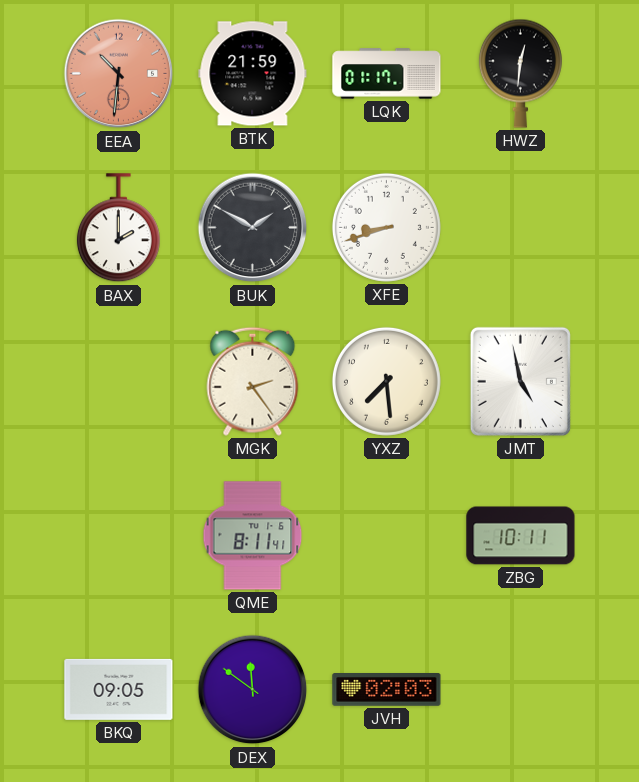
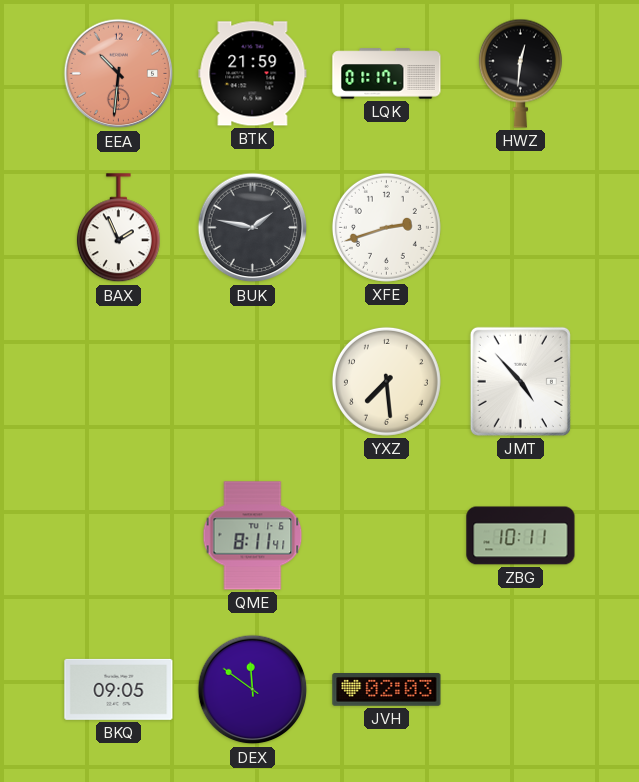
BAX: 2:00 -> 1:56
BUK: 1:50 -> 1:47
XFE: 8:42 -> 2:42
MGK: 2:24 -> none
JMT: 4:58 -> 4:53
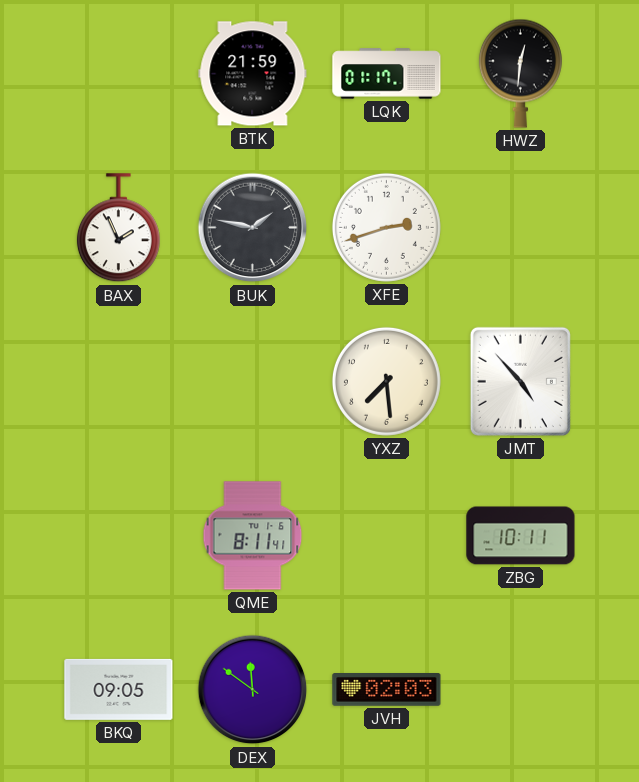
EEA: 10:31 -> none
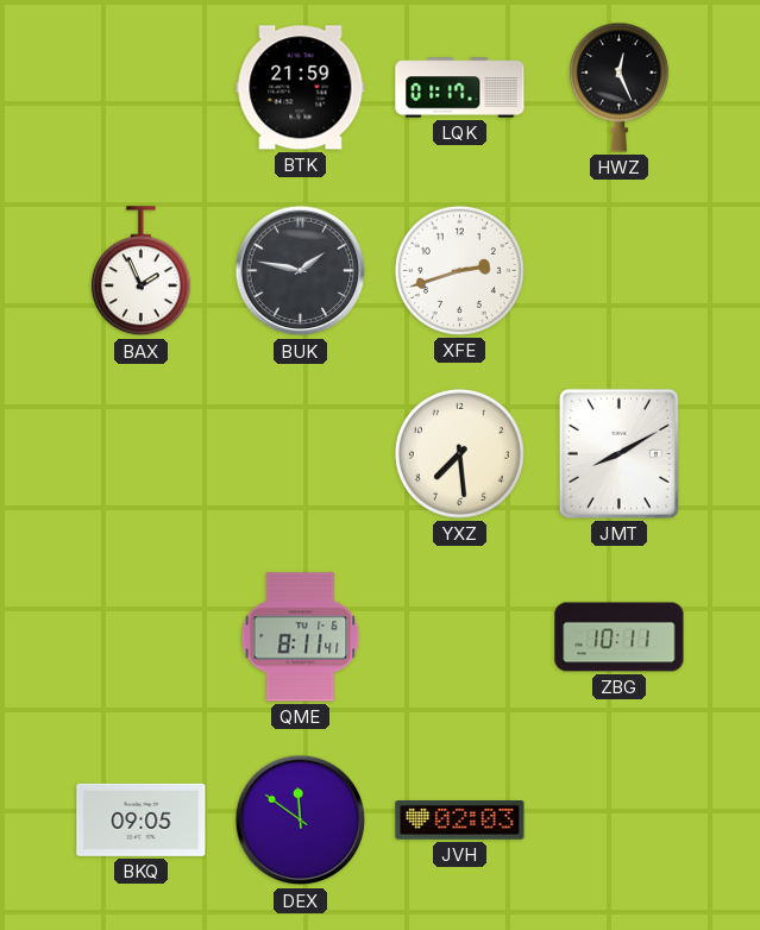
HWZ: 12:31 -> 12:26
JMT: 4:53 -> 8:10
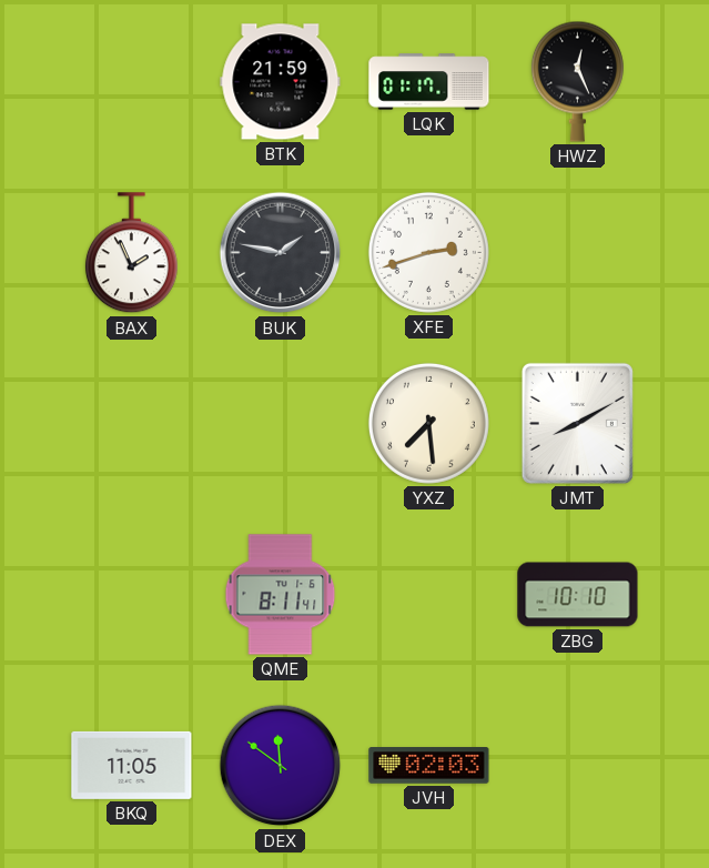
ZBG: 10:11 -> 10:10
BKQ: 09:05 -> 11:05
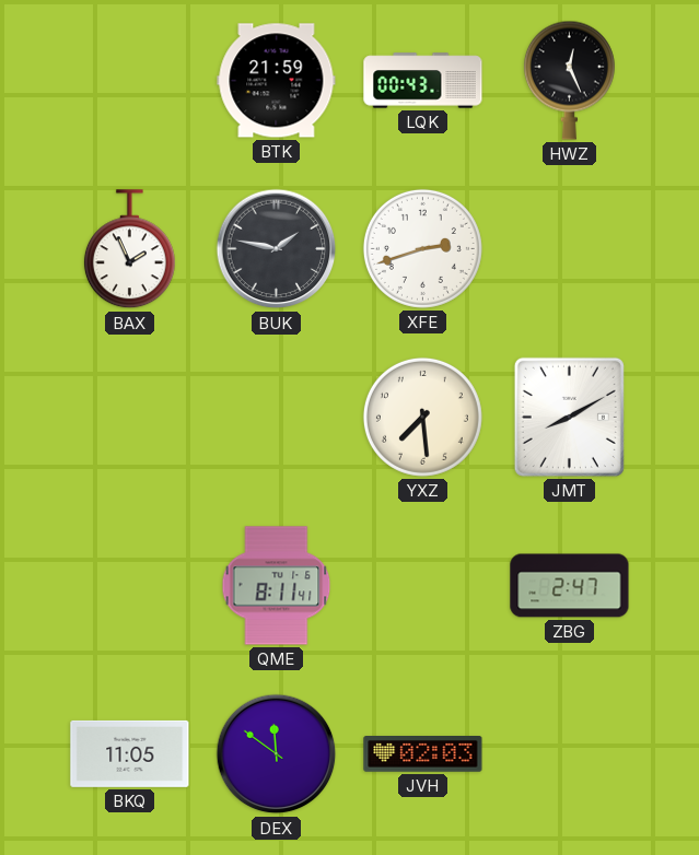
LQK: 01:17 -> 00:43
ZBG: 10:10 -> 2:47
